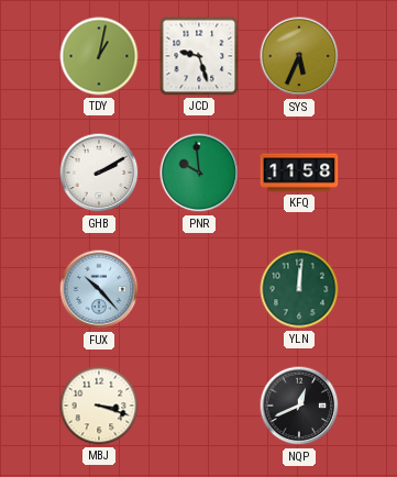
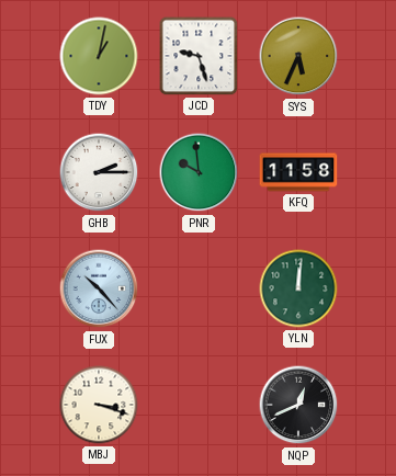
GHB: 2:10 -> 2:15
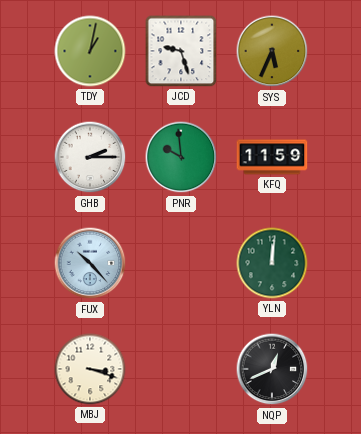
KFQ: 11:58 -> 11:59
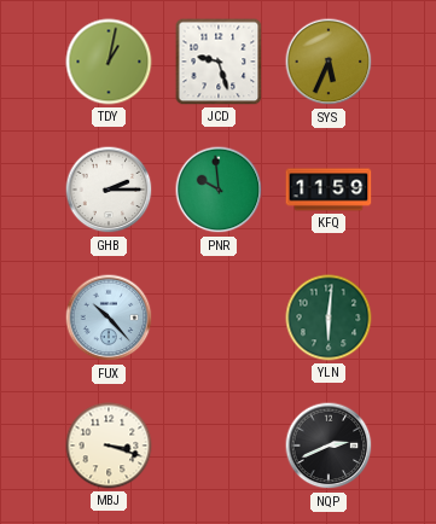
YLN: 12:01 -> 6:01
NQP: 12:41 -> 2:41
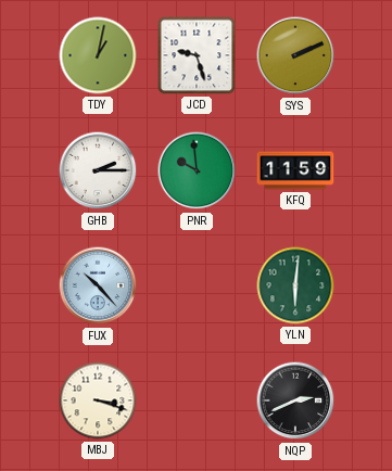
SYS: 5:34 -> 2:11
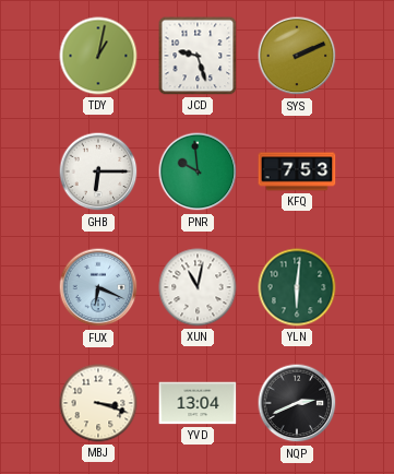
GHB: 2:15 -> 6:15
KFQ: 11:59 -> 7:53
FUX: 10:23 -> 6:19
XUN: none -> 11:02
YVD: none -> 13:04
